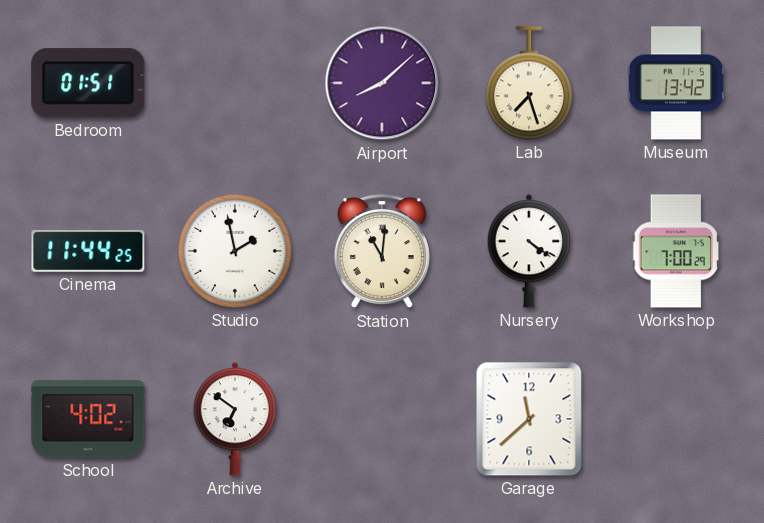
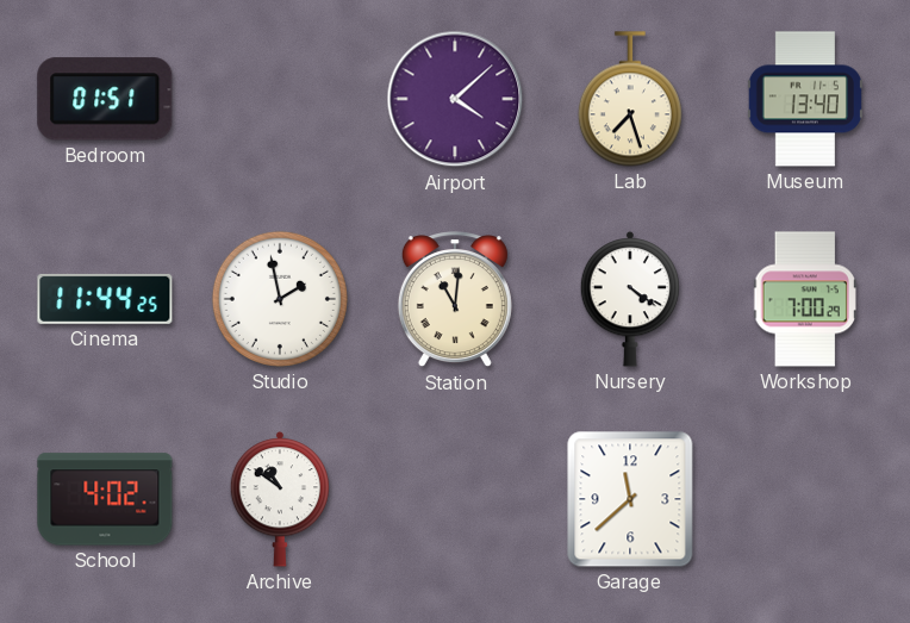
Airport: 8:08 -> 4:08
Museum: 13:42 -> 13:40
Archive: 6:51 -> 10:51
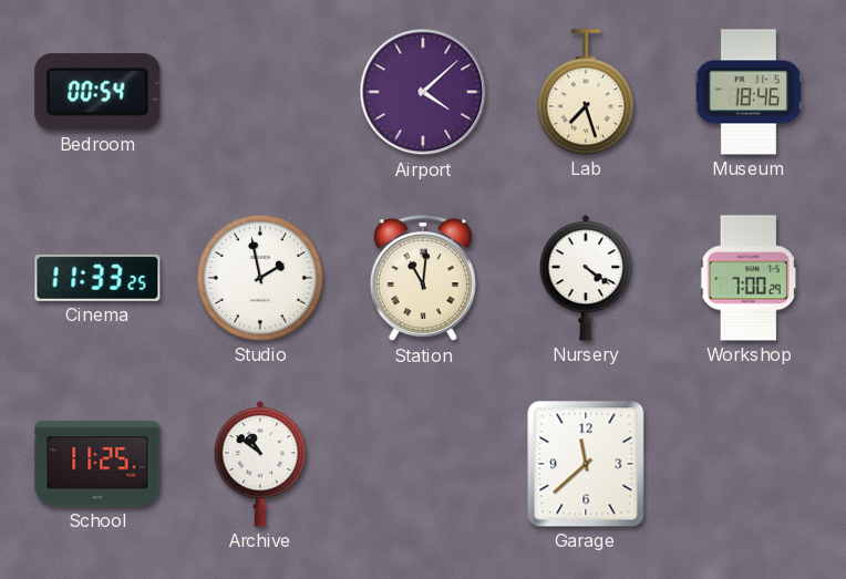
Bedroom: 01:51 -> 00:54
Museum: 13:40 -> 18:46
Cinema: 11:44 -> 11:33
School: 4:02 -> 11:25
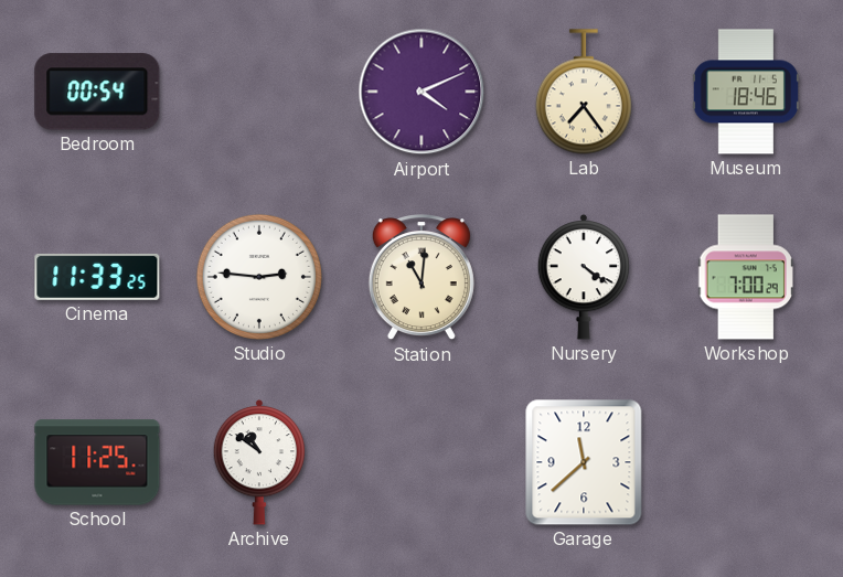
Airport: 4:08 -> 4:11
Lab: 7:27 -> 7:24
Studio: 1:58 -> 2:46
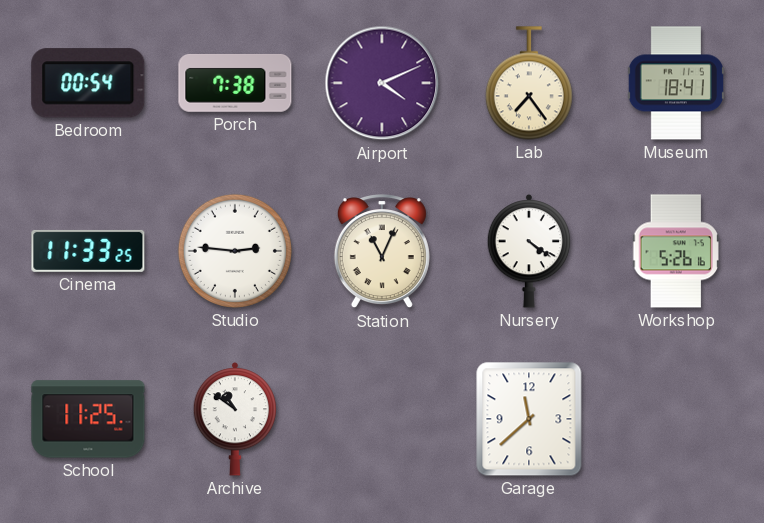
Porch: none -> 7:38
Museum: 18:46 -> 18:41
Station: 11:01 -> 11:04
Workshop: 7:00 -> 5:26
